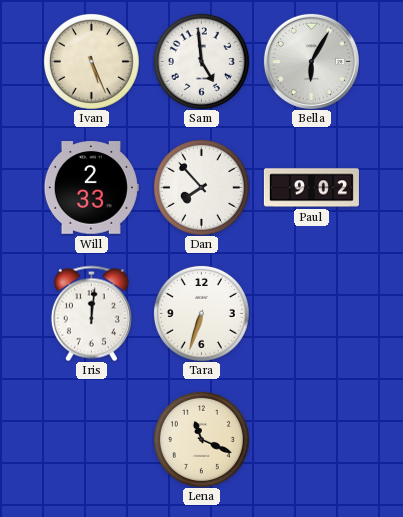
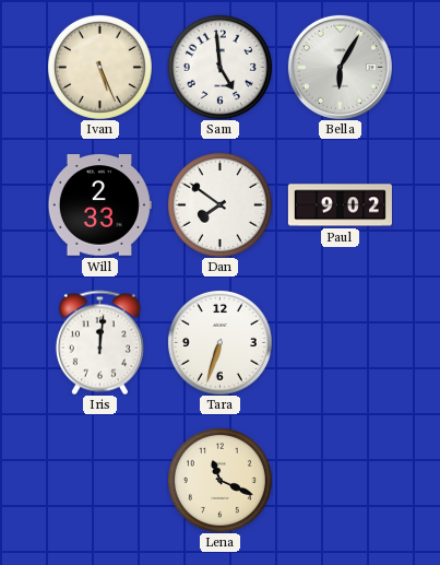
Dan: 7:53 -> 7:51
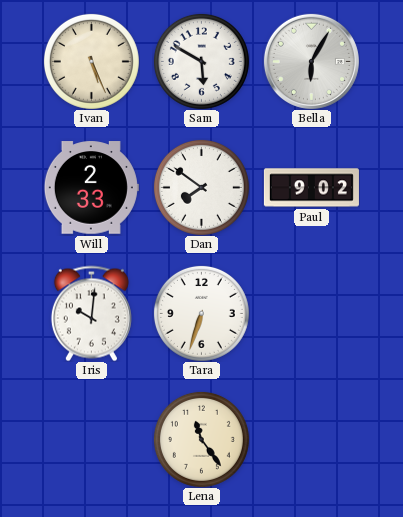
Sam: 4:59 -> 5:50
Iris: 12:01 -> 10:01
Lena: 11:19 -> 11:24
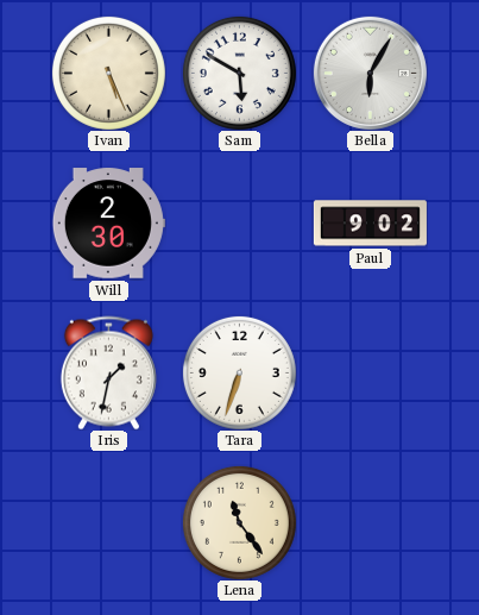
Will: 2:33 -> 2:30
Dan: 7:51 -> none
Iris: 10:01 -> 1:32
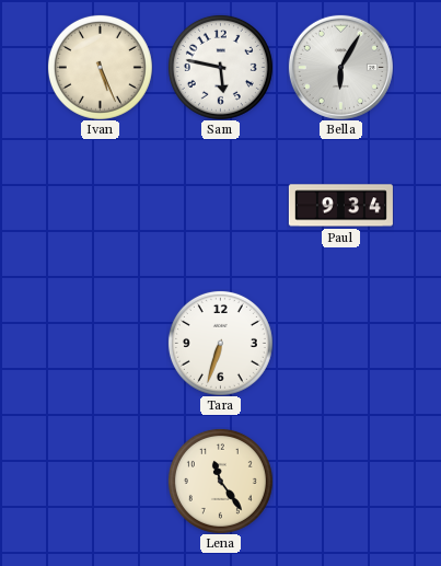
Sam: 5:50 -> 5:47
Will: 2:30 -> none
Paul: 9:02 -> 9:34
Iris: 1:32 -> none
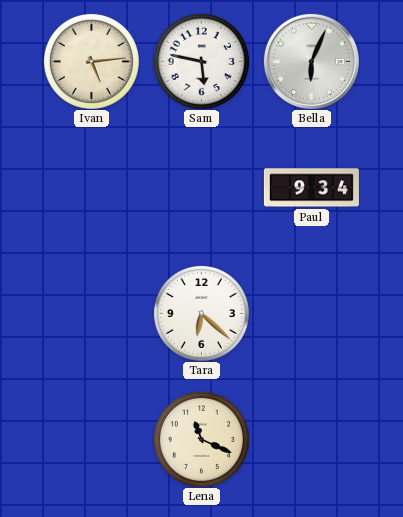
Ivan: 5:26 -> 5:14
Bella: 6:05 -> 6:04
Tara: 6:33 -> 6:22
Lena: 11:24 -> 11:19
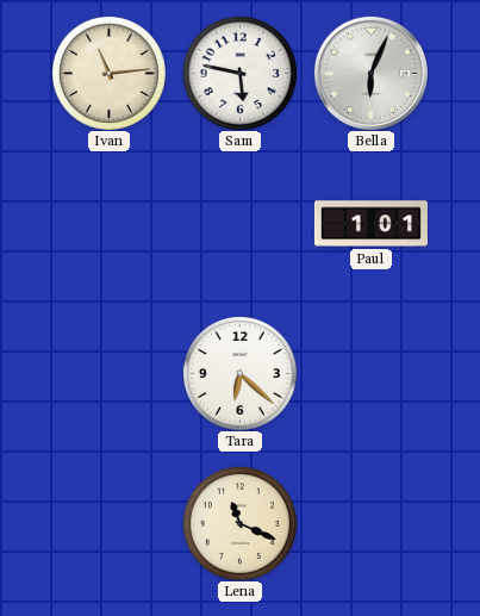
Ivan: 5:14 -> 11:14
Paul: 9:34 -> 1:01
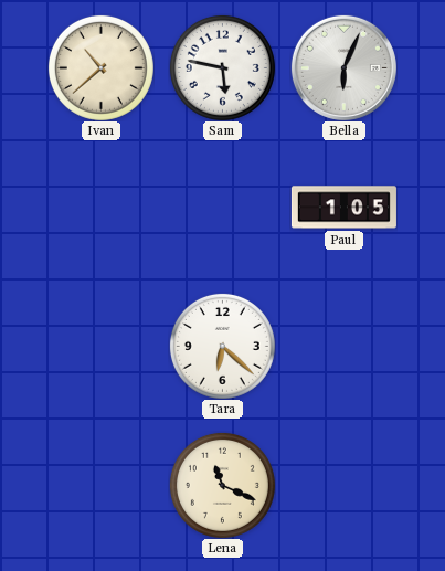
Ivan: 11:14 -> 10:38
Paul: 1:01 -> 1:05
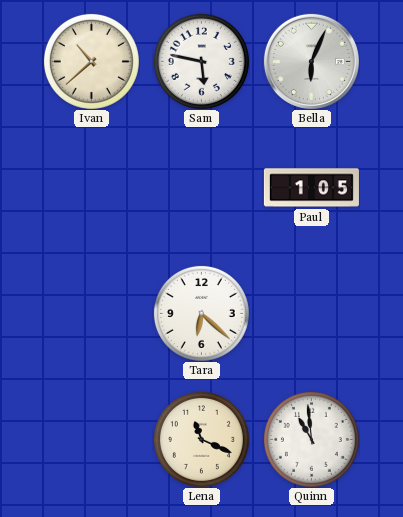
Quinn: none -> 10:59
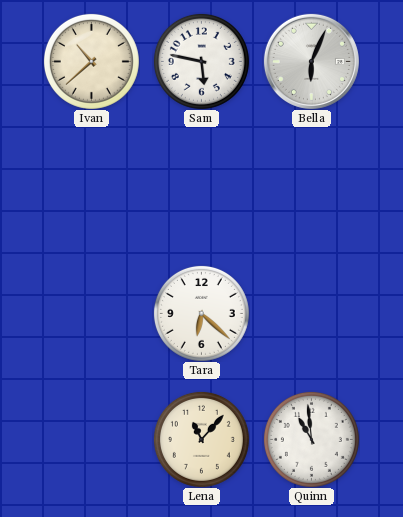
Paul: 1:05 -> none
Lena: 11:19 -> 11:07
